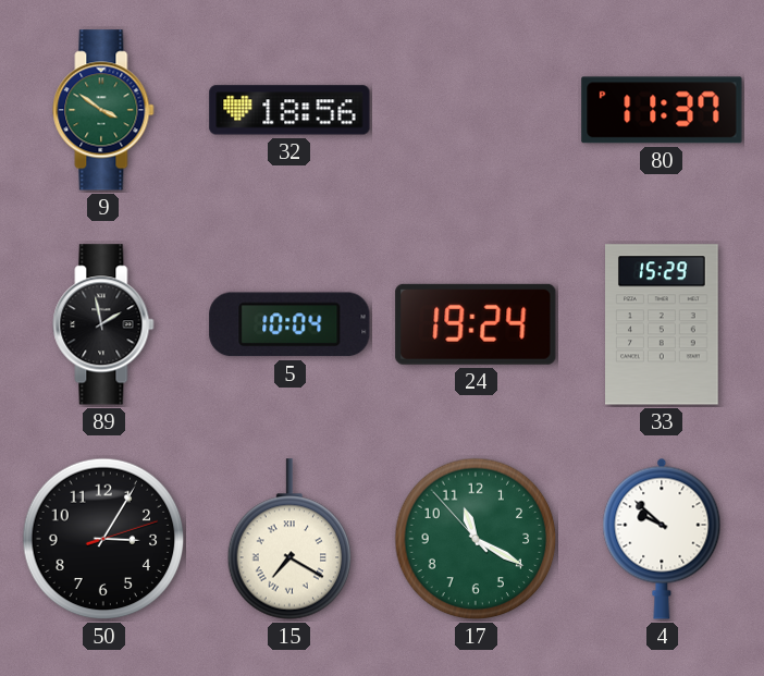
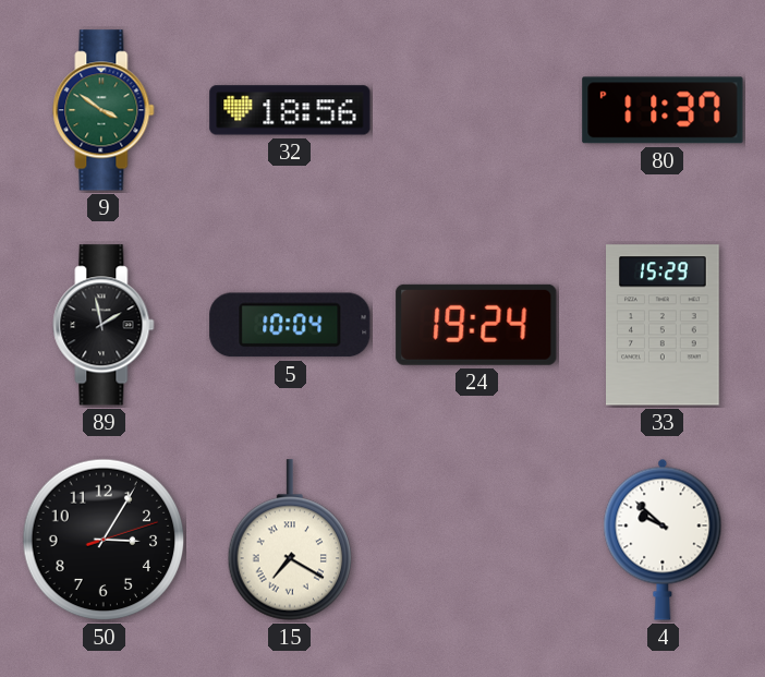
17: 11:19 -> none
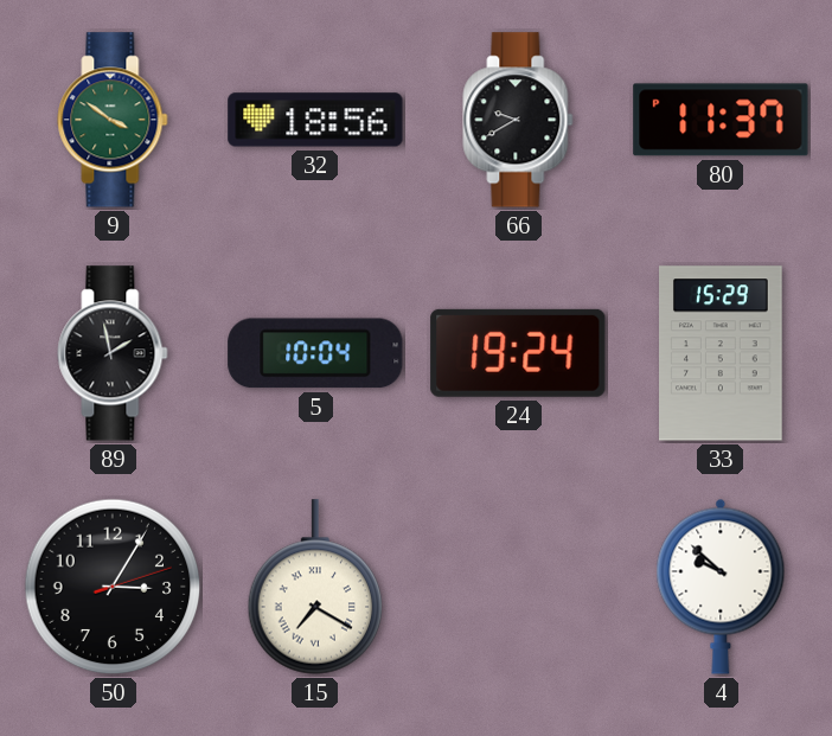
66: none -> 9:40
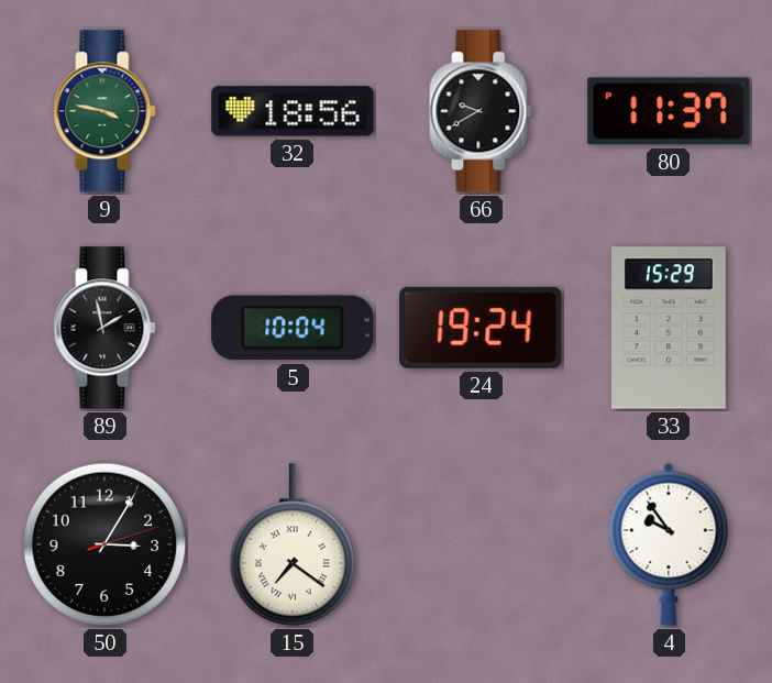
9: 3:51 -> 3:47
15: 7:20 -> 7:21
4: 9:52 -> 9:54
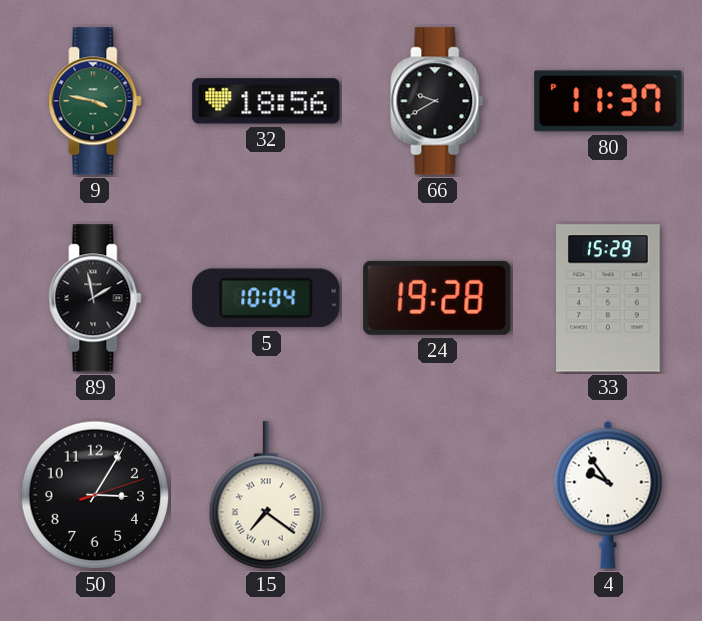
24: 19:24 -> 19:28
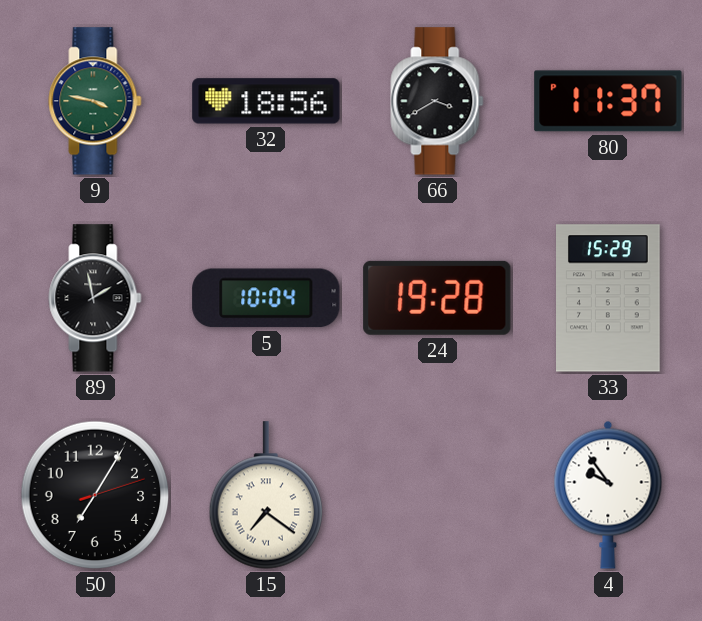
66: 9:40 -> 3:40
50: 3:05 -> 7:05
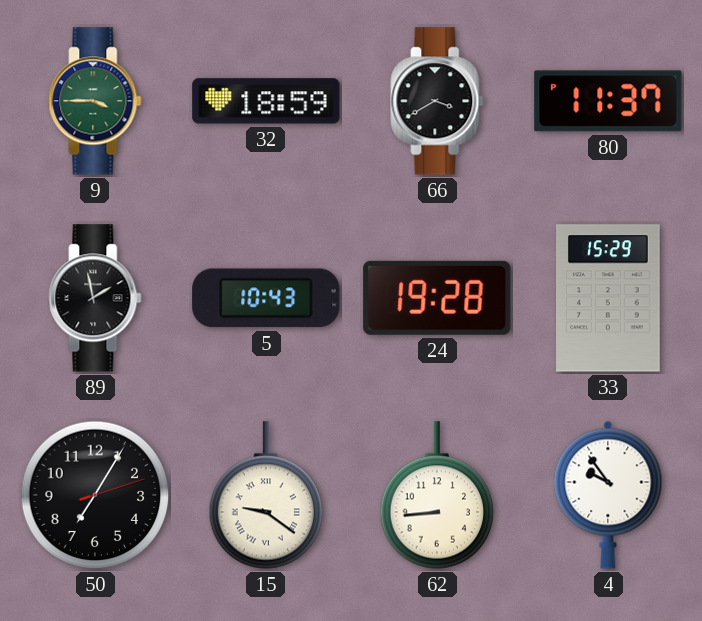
9: 3:47 -> 3:45
32: 18:56 -> 18:59
5: 10:04 -> 10:43
15: 7:21 -> 9:21
62: none -> 8:44
